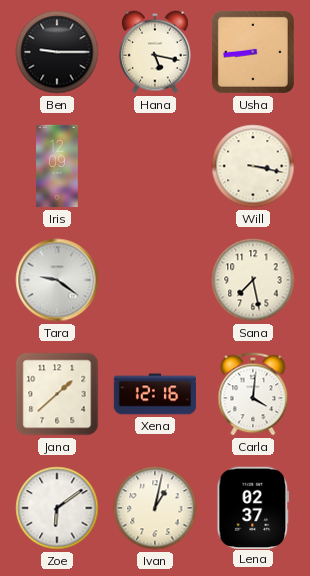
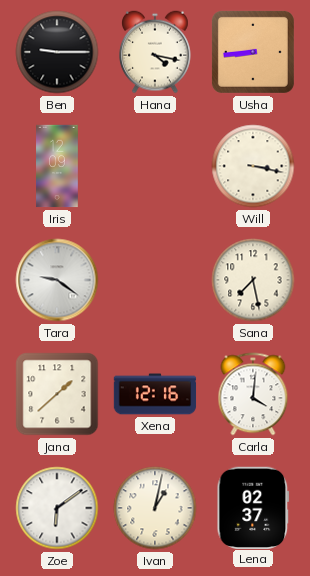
Hana: 5:17 -> 4:17
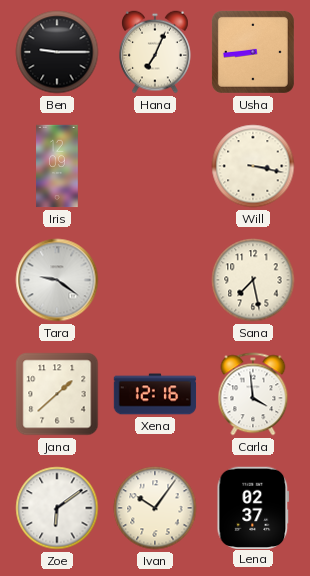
Hana: 4:17 -> 7:04
Carla: 4:01 -> 3:59
Ivan: 1:02 -> 10:06
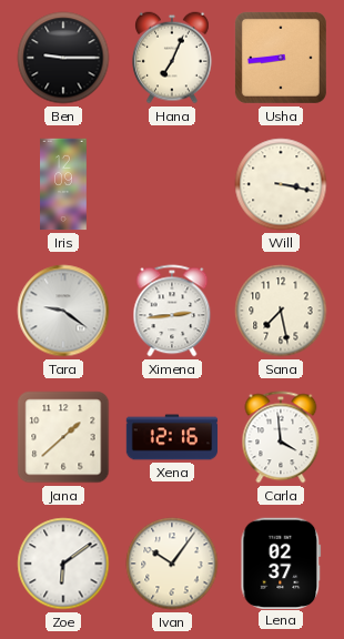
Ximena: none -> 2:44
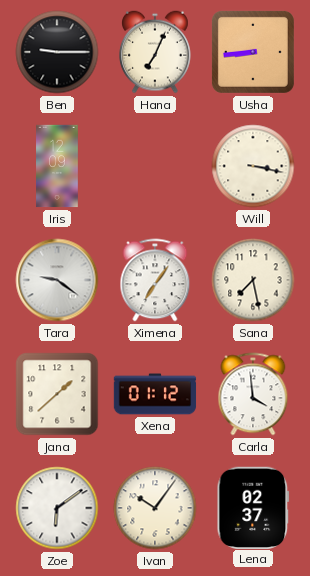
Ximena: 2:44 -> 7:06
Xena: 12:16 -> 01:12
